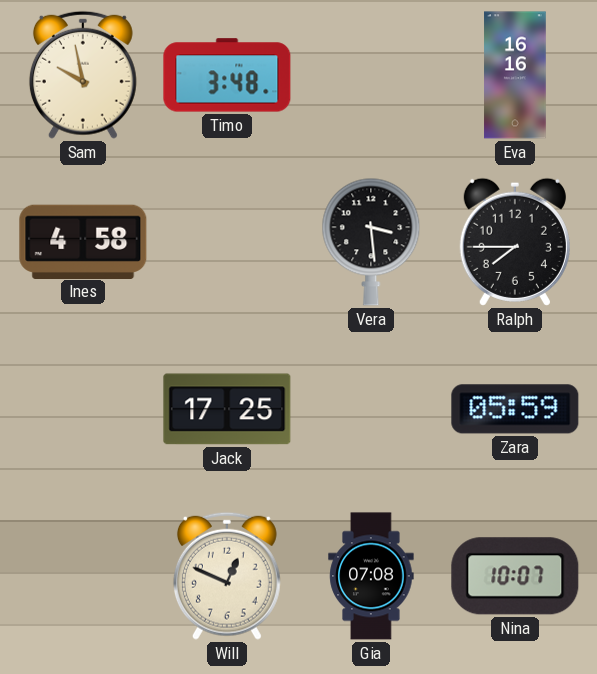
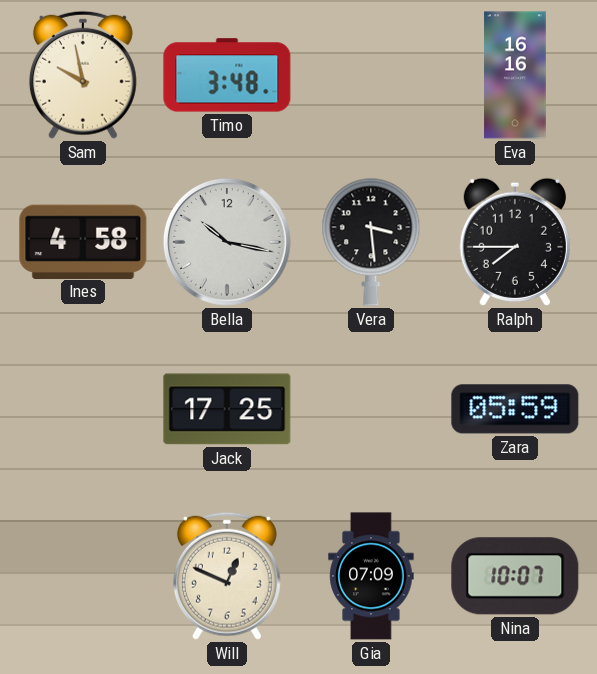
Bella: none -> 10:17
Gia: 07:08 -> 07:09
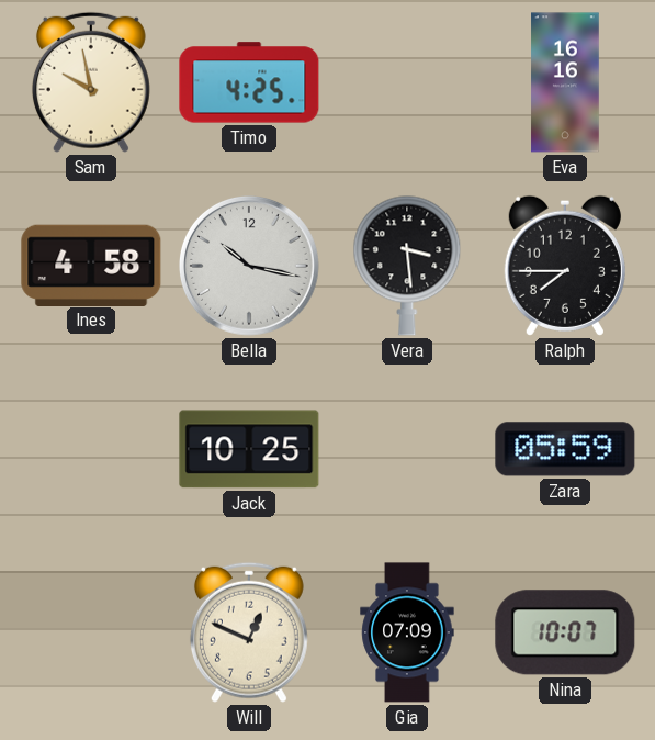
Timo: 3:48 -> 4:25
Jack: 17:25 -> 10:25
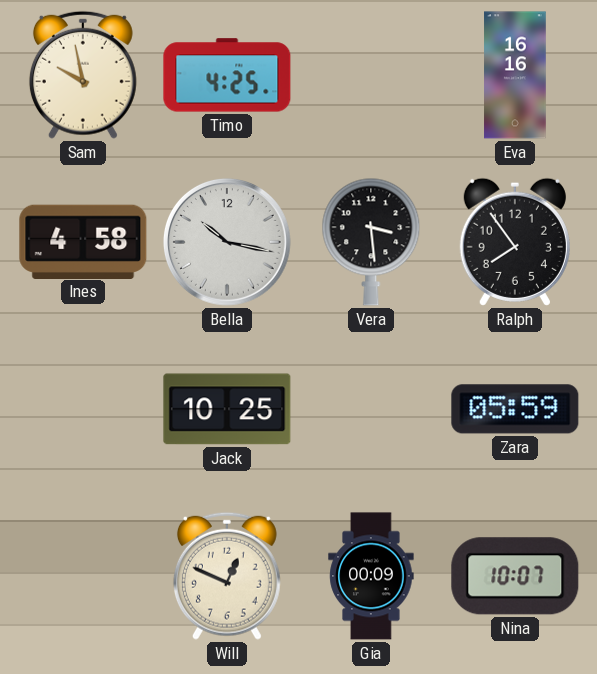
Ralph: 7:45 -> 7:54
Gia: 07:09 -> 00:09
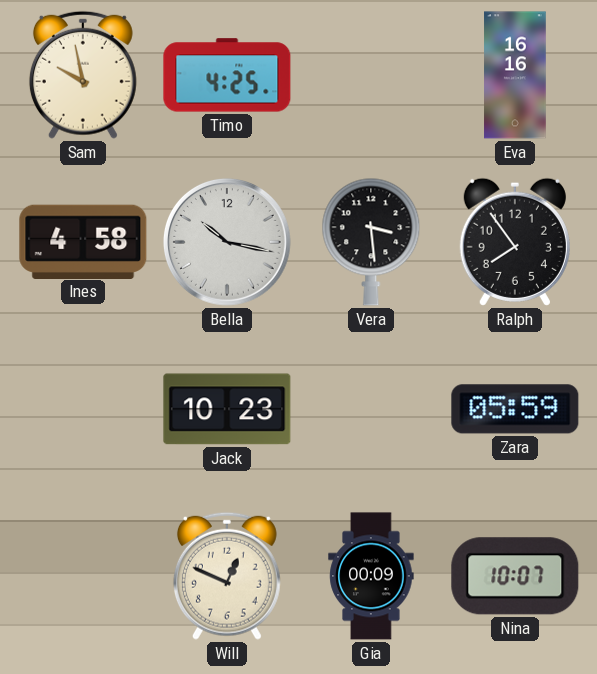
Jack: 10:25 -> 10:23
